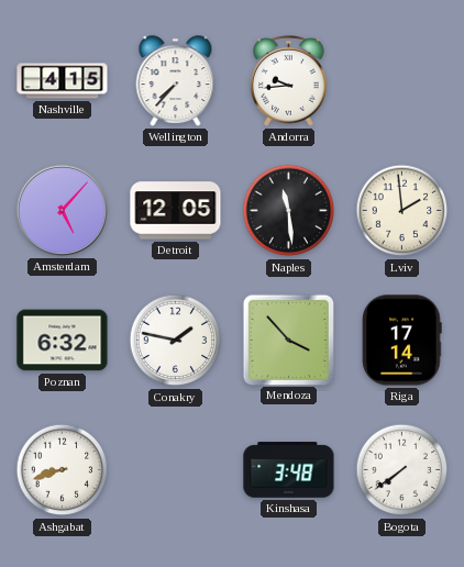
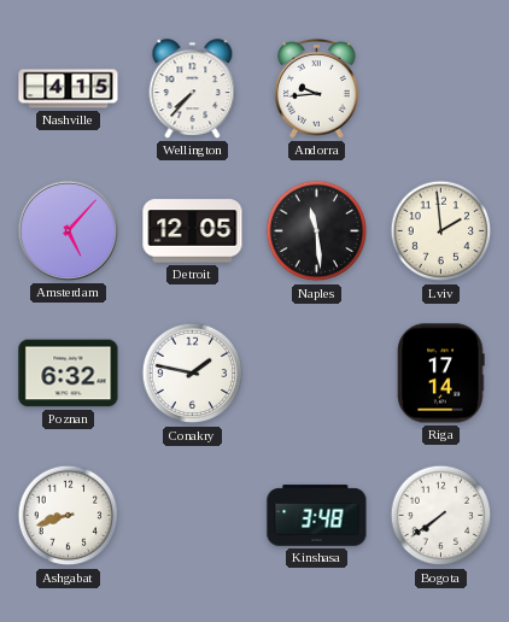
Mendoza: 3:53 -> none
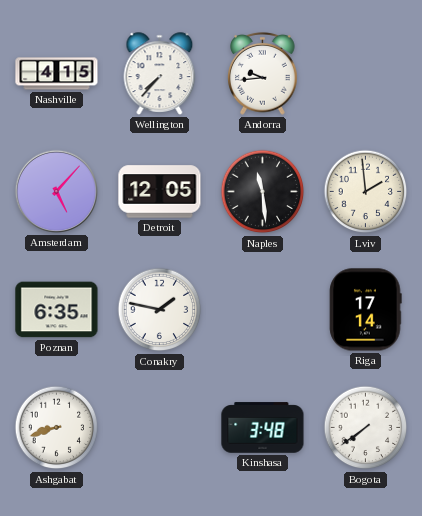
Poznan: 6:32 -> 6:35
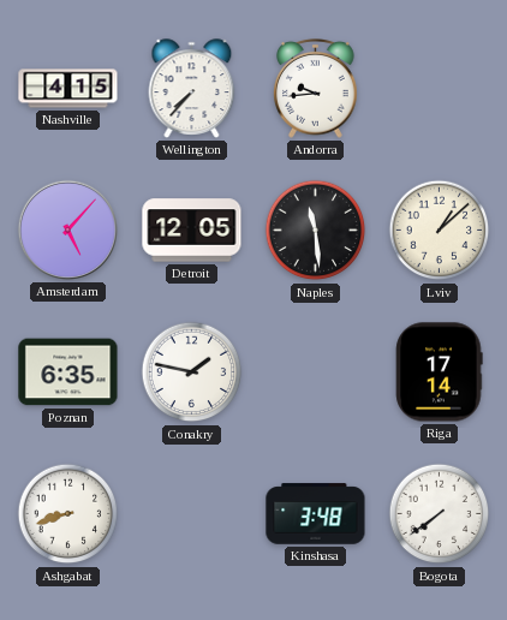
Lviv: 1:59 -> 1:08
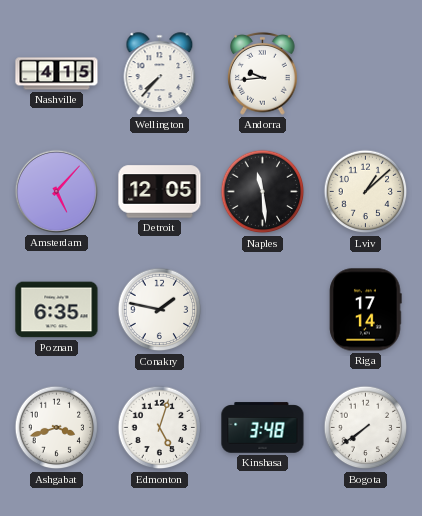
Ashgabat: 8:42 -> 3:42
Edmonton: none -> 5:03
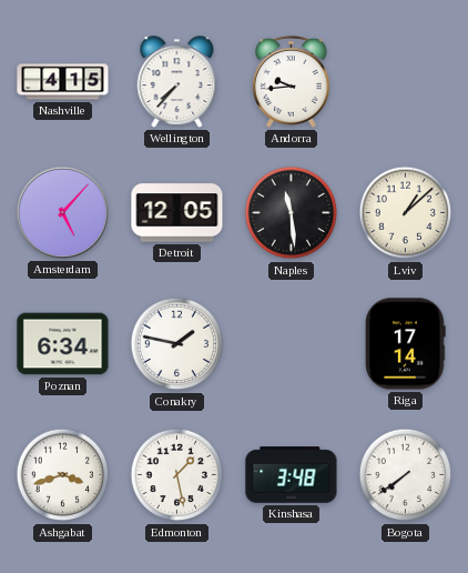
Poznan: 6:35 -> 6:34
Edmonton: 5:03 -> 1:28
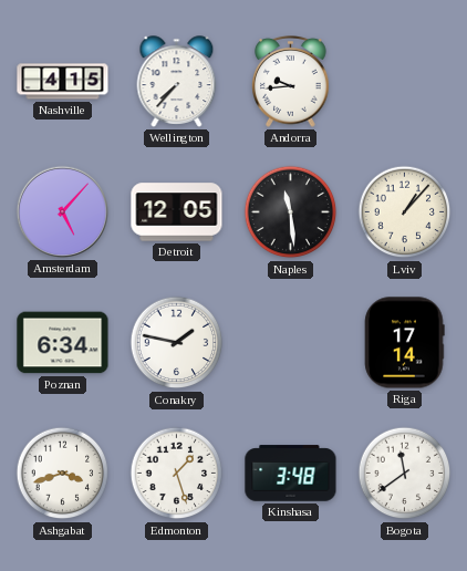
Lviv: 1:08 -> 1:07
Edmonton: 1:28 -> 1:27
Bogota: 7:39 -> 11:39
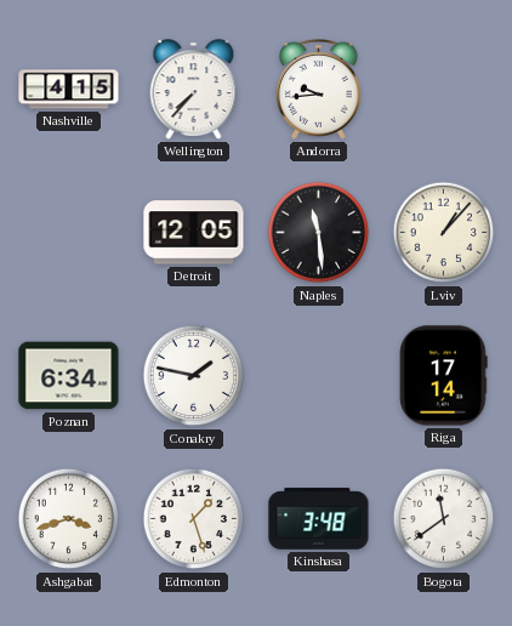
Amsterdam: 5:07 -> none
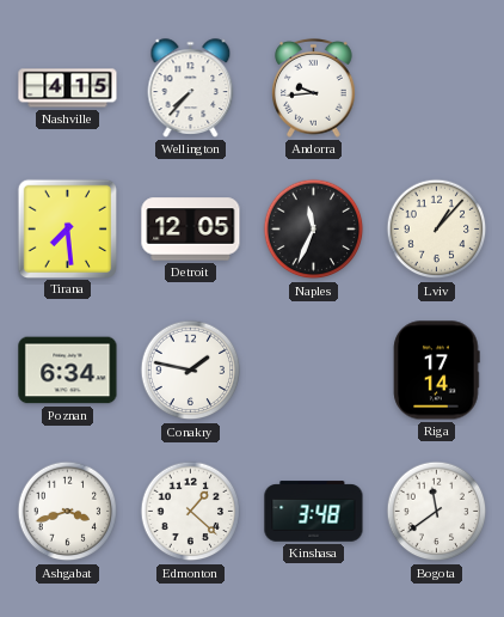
Tirana: none -> 7:29
Naples: 11:29 -> 11:34
Edmonton: 1:27 -> 1:22
